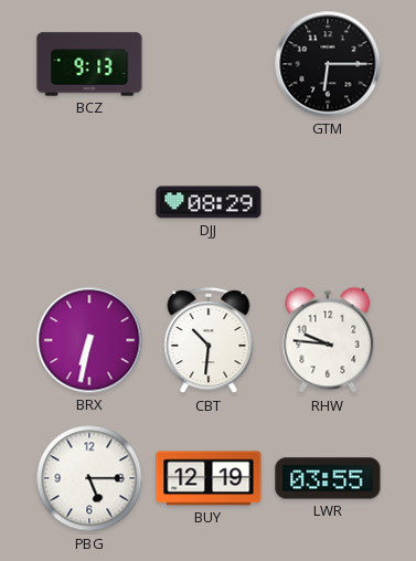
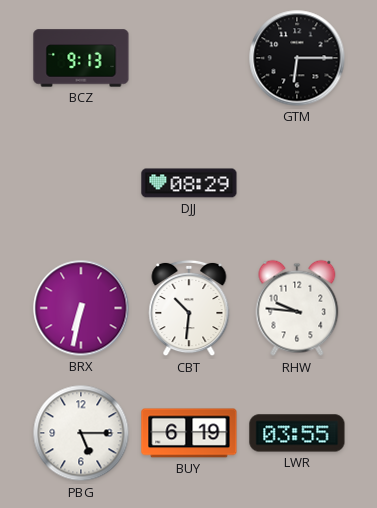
BUY: 12:19 -> 6:19
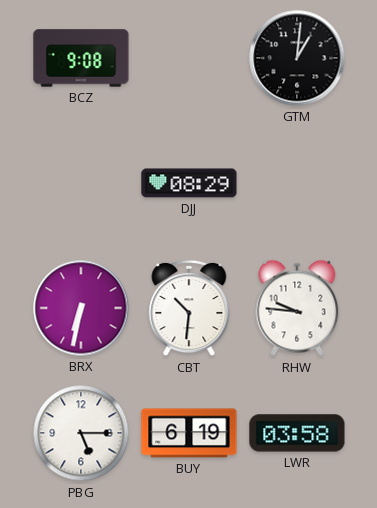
BCZ: 9:13 -> 9:08
GTM: 6:15 -> 1:01
LWR: 03:55 -> 03:58
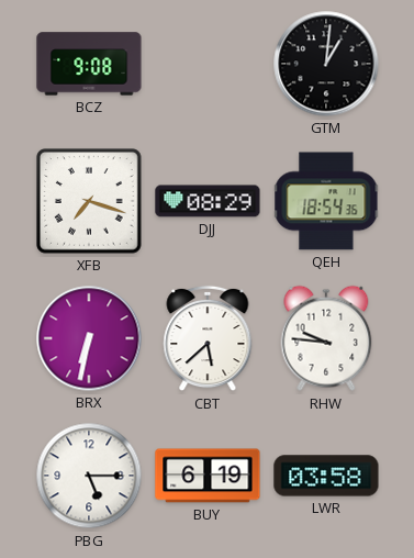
XFB: none -> 7:18
QEH: none -> 18:54
CBT: 10:31 -> 5:38
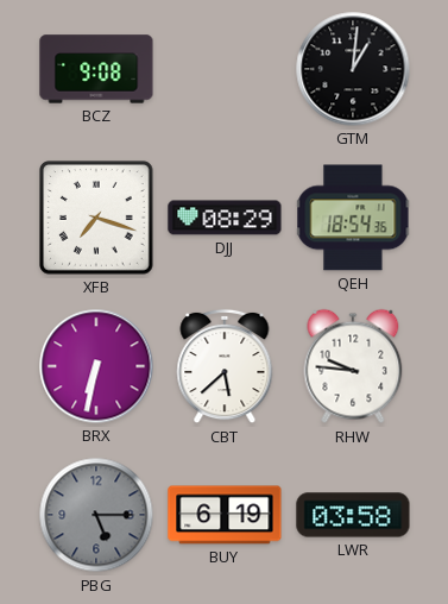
PBG dial: white -> grey
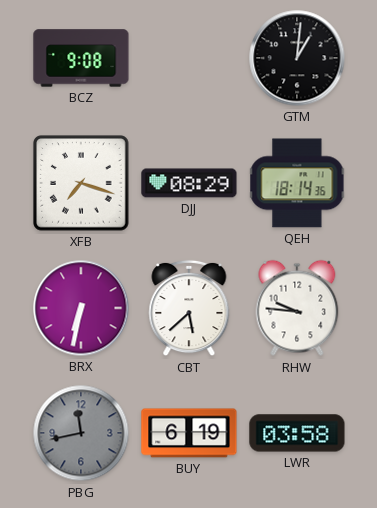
QEH: 18:54 -> 18:14
PBG: 5:15 -> 11:43
